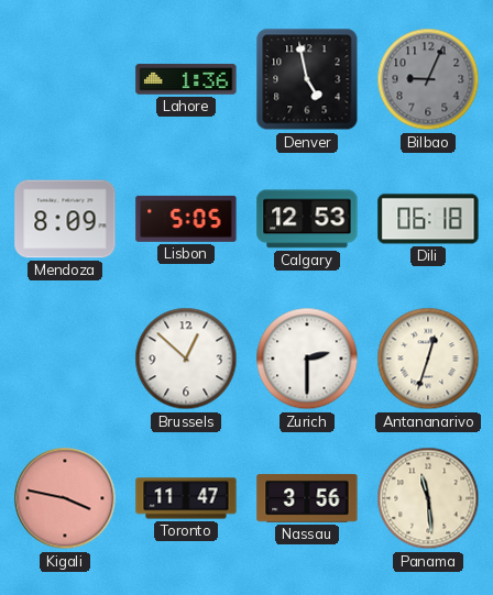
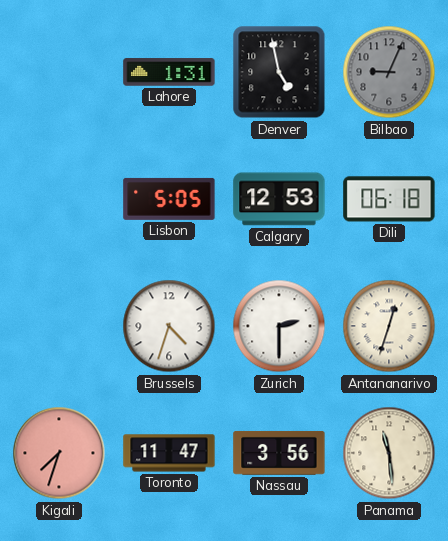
Lahore: 1:36 -> 1:31
Mendoza: 8:09 -> none
Brussels: 12:52 -> 4:33
Kigali: 3:47 -> 7:33
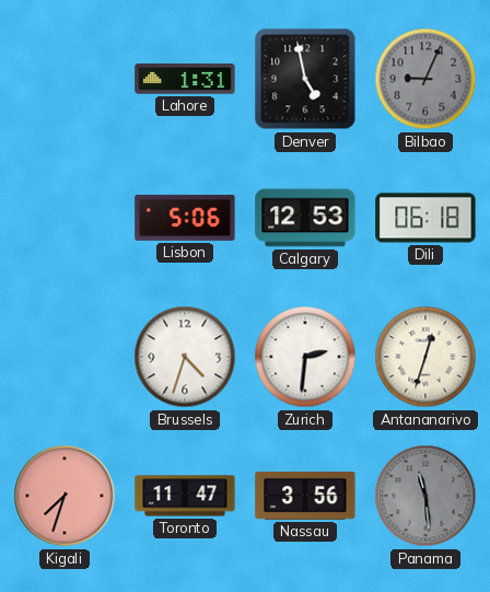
Lisbon: 5:05 -> 5:06
Zurich: 2:30 -> 2:31
Panama dial: cream -> grey
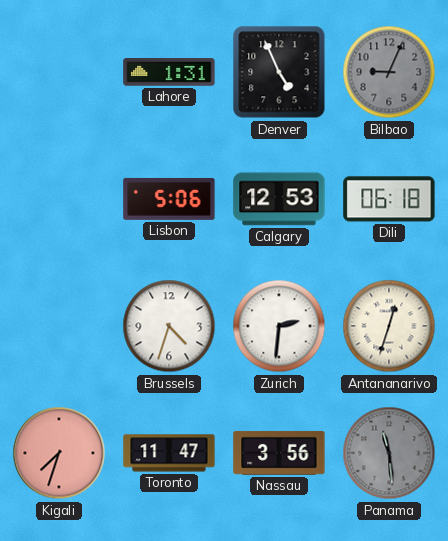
Denver: 4:58 -> 4:56
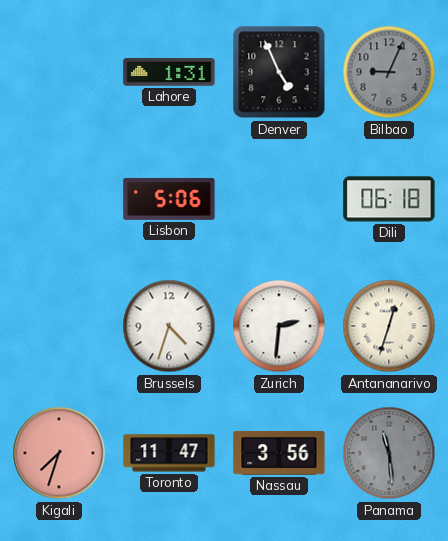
Calgary: 12:53 -> none
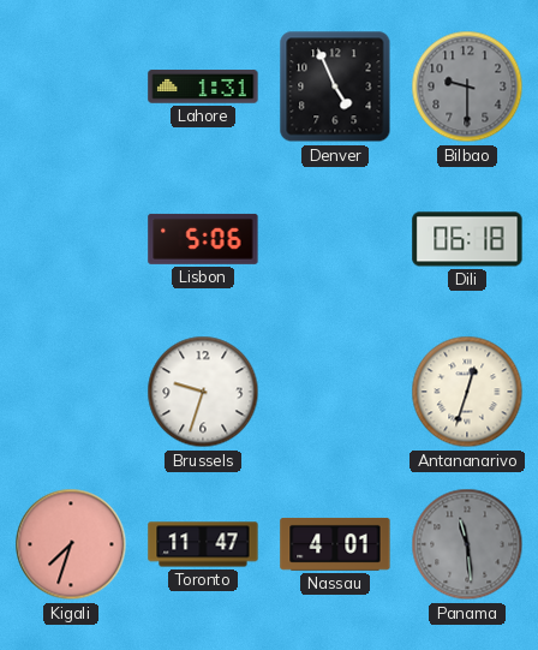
Bilbao: 9:04 -> 9:30
Brussels: 4:33 -> 9:33
Zurich: 2:31 -> none
Nassau: 3:56 -> 4:01
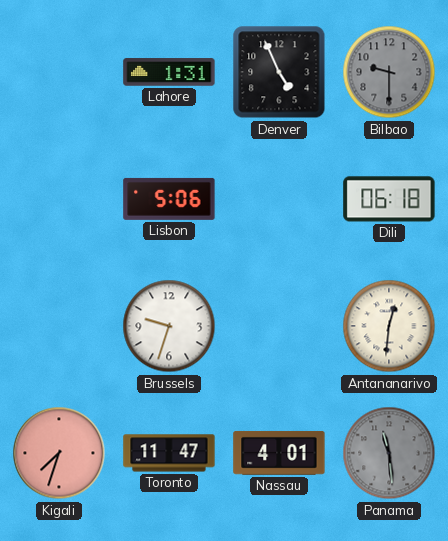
Antananarivo: 12:33 -> 12:31
